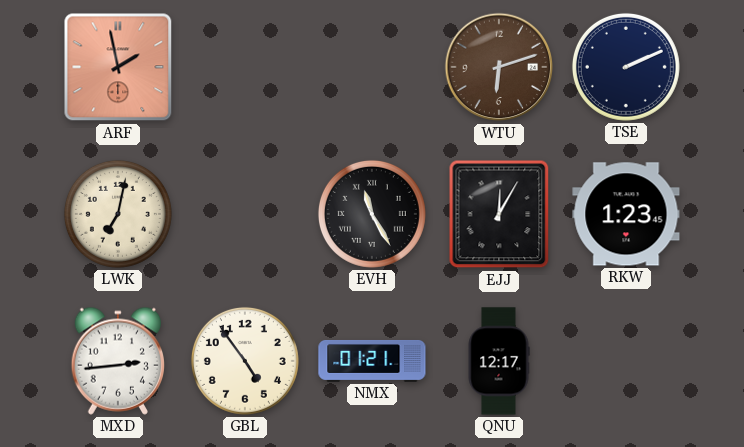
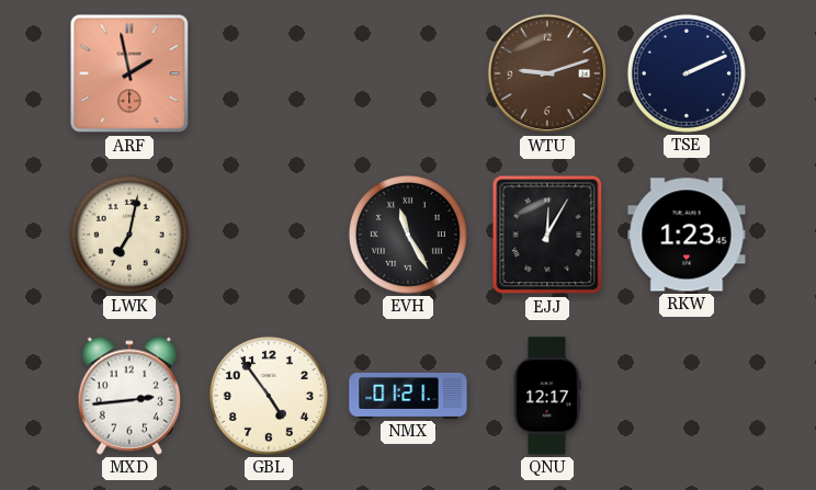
WTU: 6:12 -> 9:12
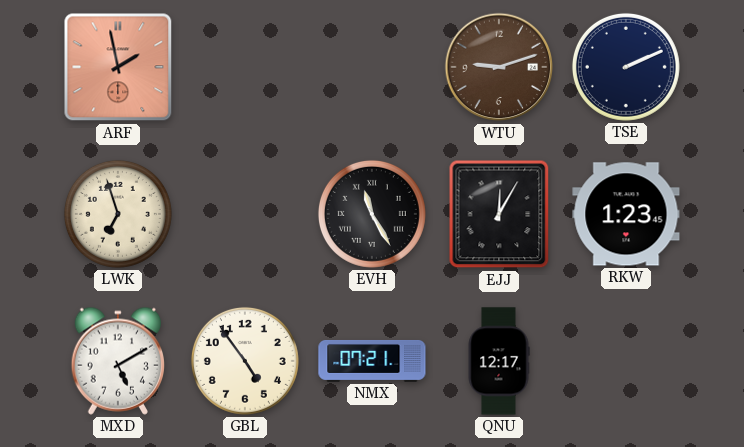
LWK: 7:02 -> 6:57
MXD: 2:44 -> 5:10
NMX: 01:21 -> 07:21
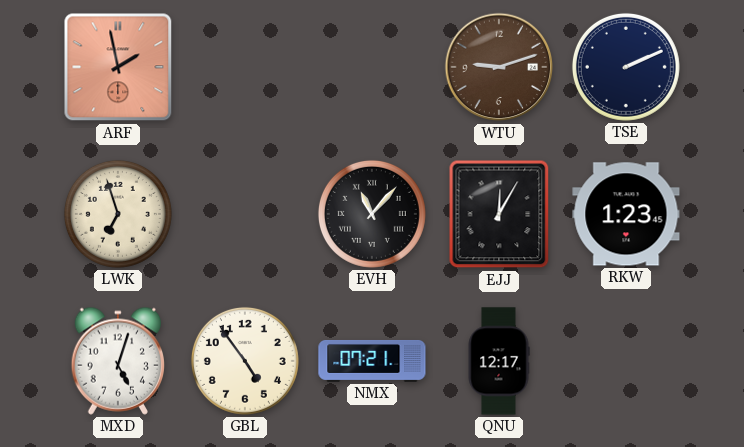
EVH: 11:25 -> 11:07
MXD: 5:10 -> 5:03
